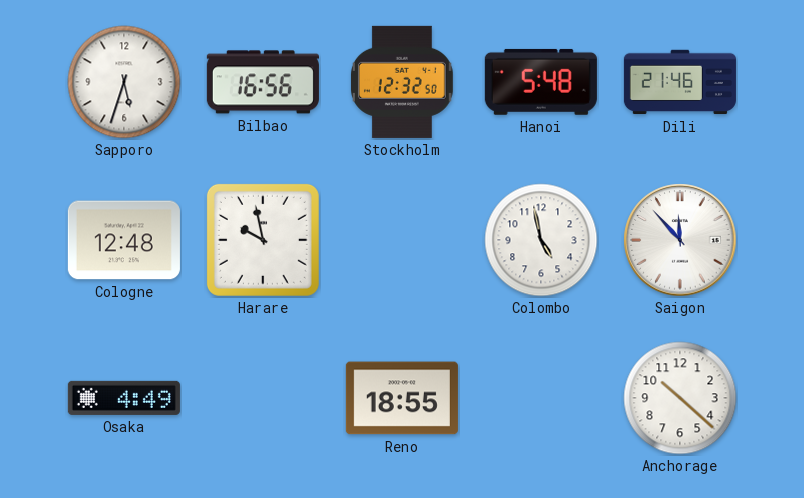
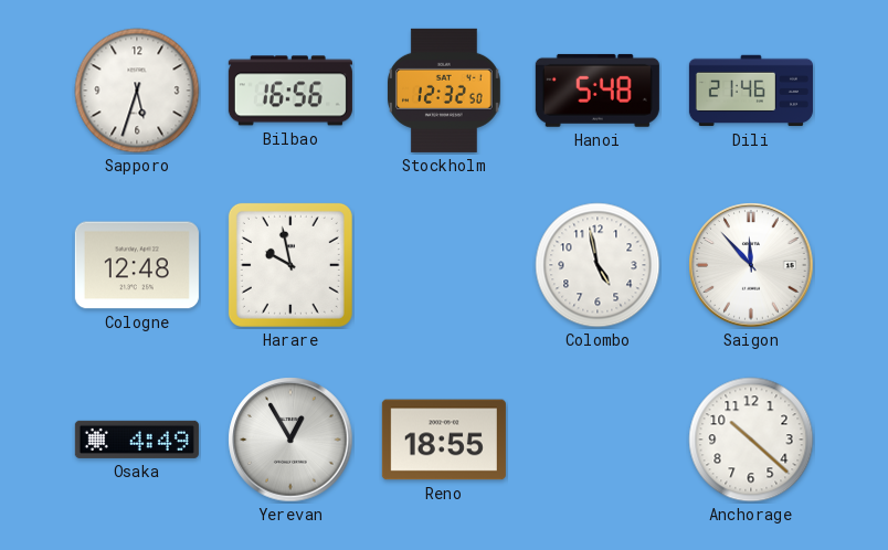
Yerevan: none -> 12:55
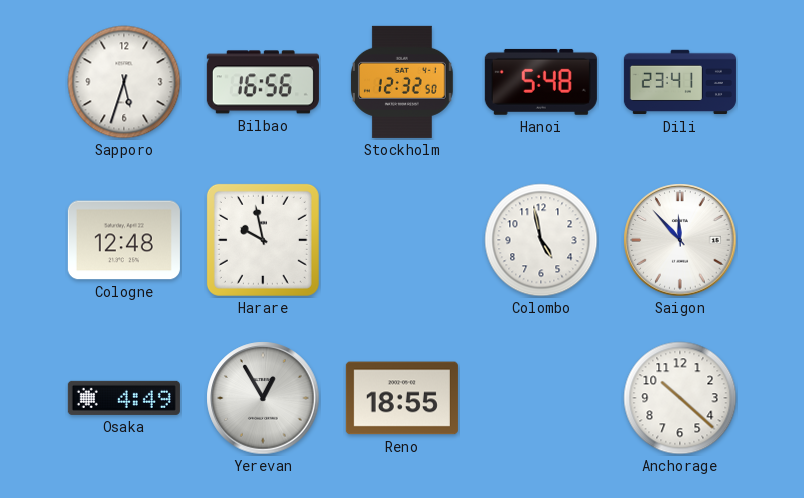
Dili: 21:46 -> 23:41
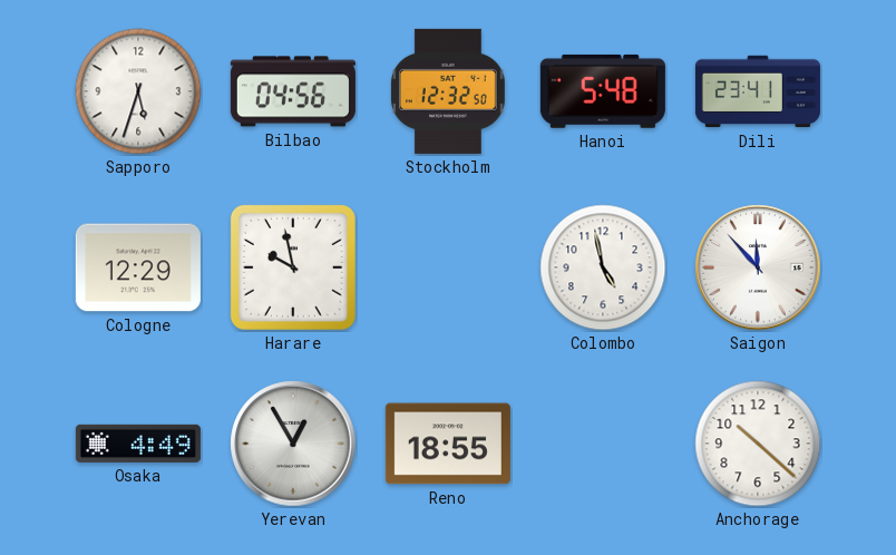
Bilbao: 16:56 -> 04:56
Cologne: 12:48 -> 12:29
